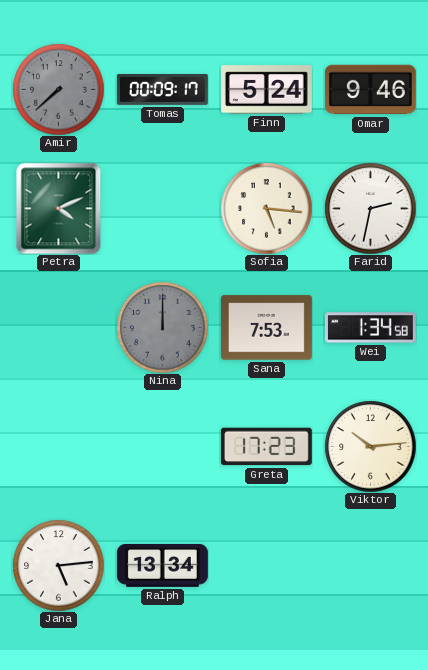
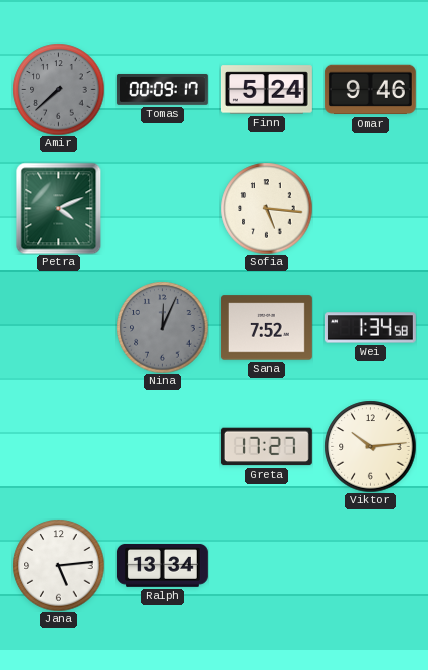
Farid: 2:32 -> none
Nina: 12:00 -> 12:04
Sana: 7:53 -> 7:52
Greta: 17:23 -> 17:27
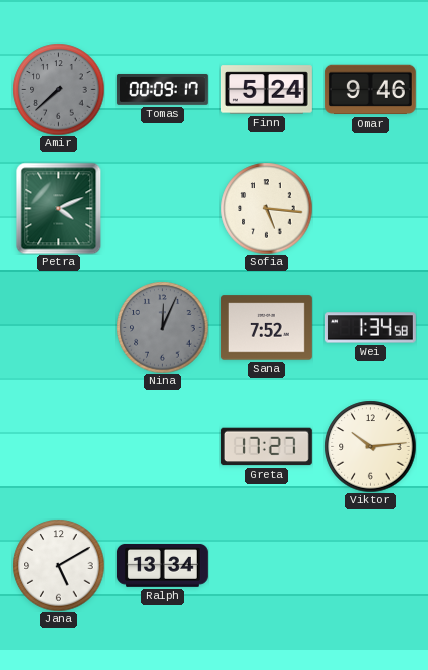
Jana: 5:14 -> 5:10
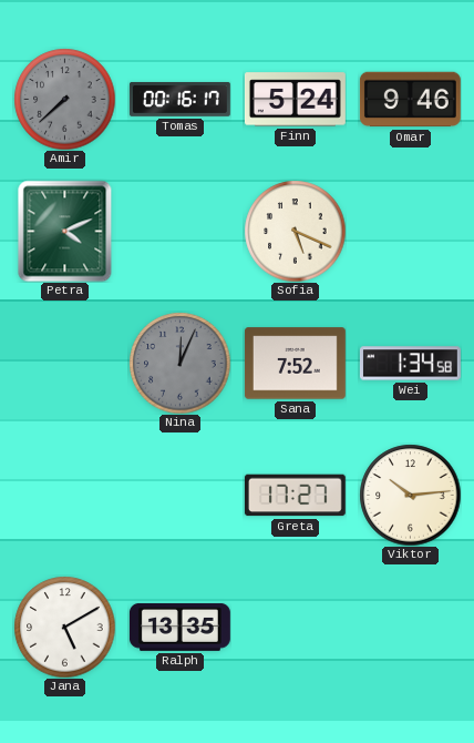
Tomas: 00:09 -> 00:16
Sofia: 5:16 -> 5:19
Ralph: 13:34 -> 13:35
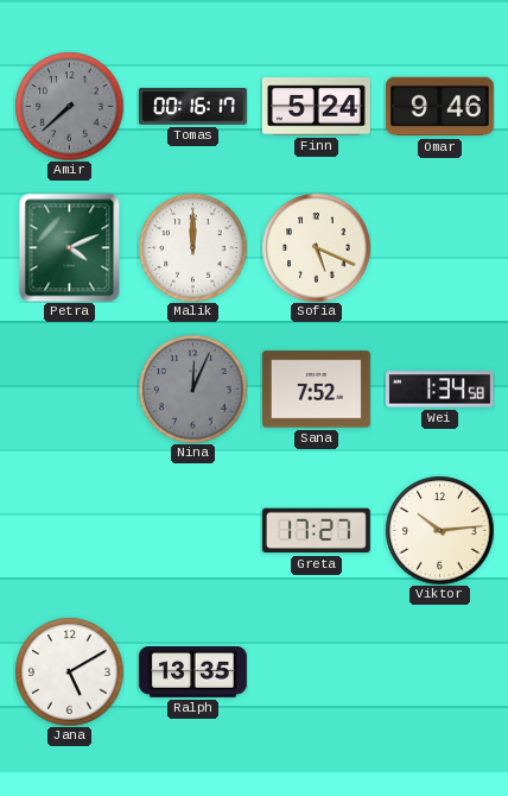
Malik: none -> 12:00
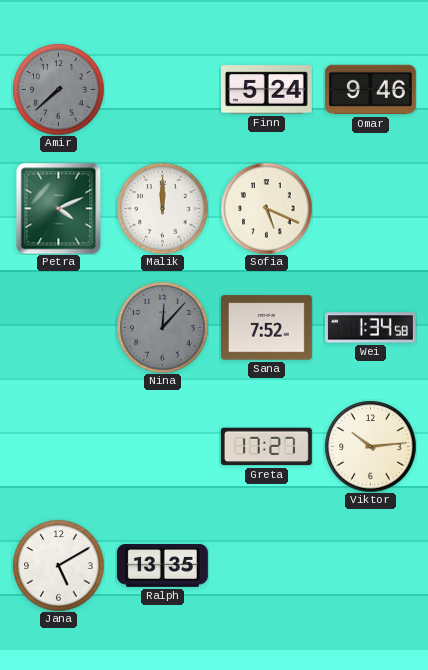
Tomas: 00:16 -> none
Nina: 12:04 -> 12:07
